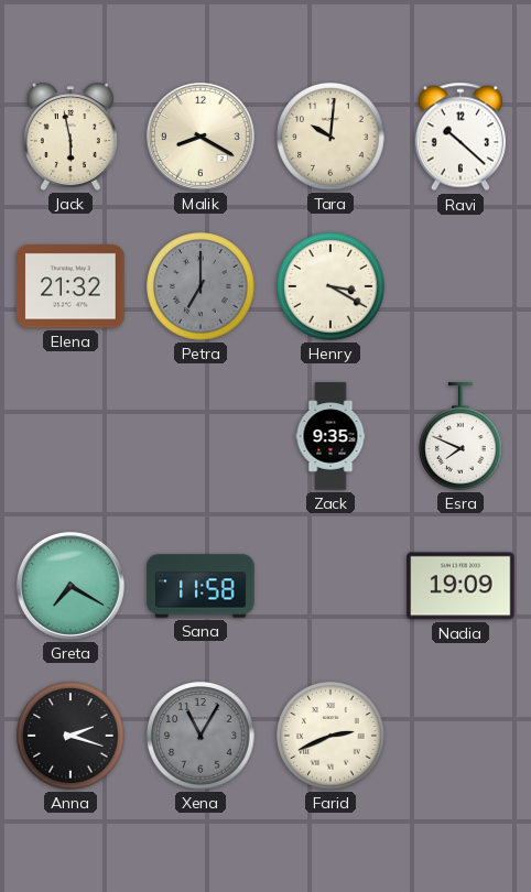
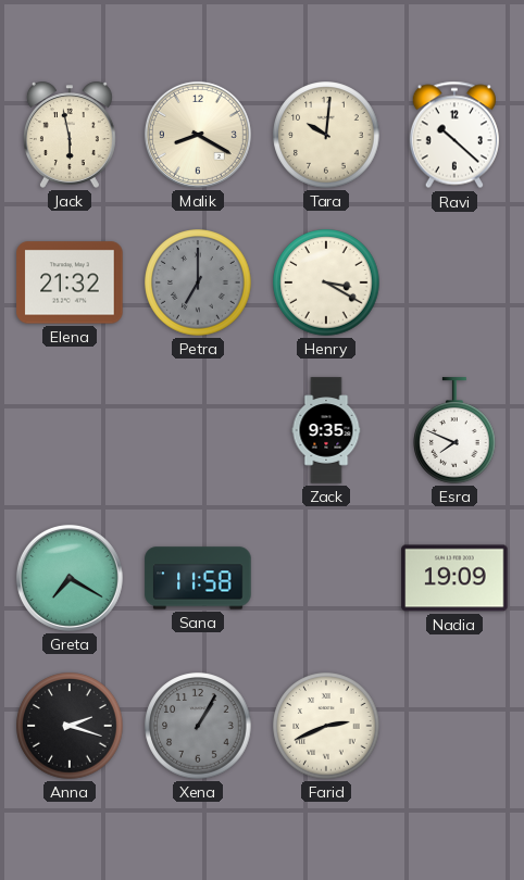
Xena: 11:05 -> 1:05
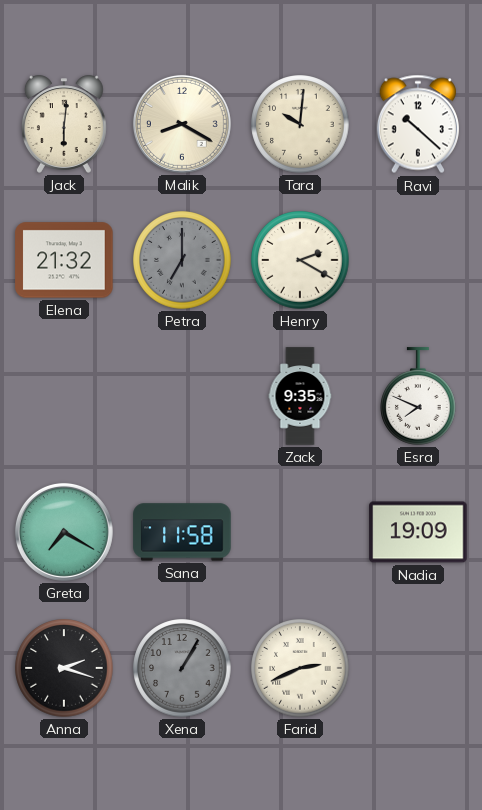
Jack: 5:58 -> 6:01
Henry: 3:20 -> 2:20
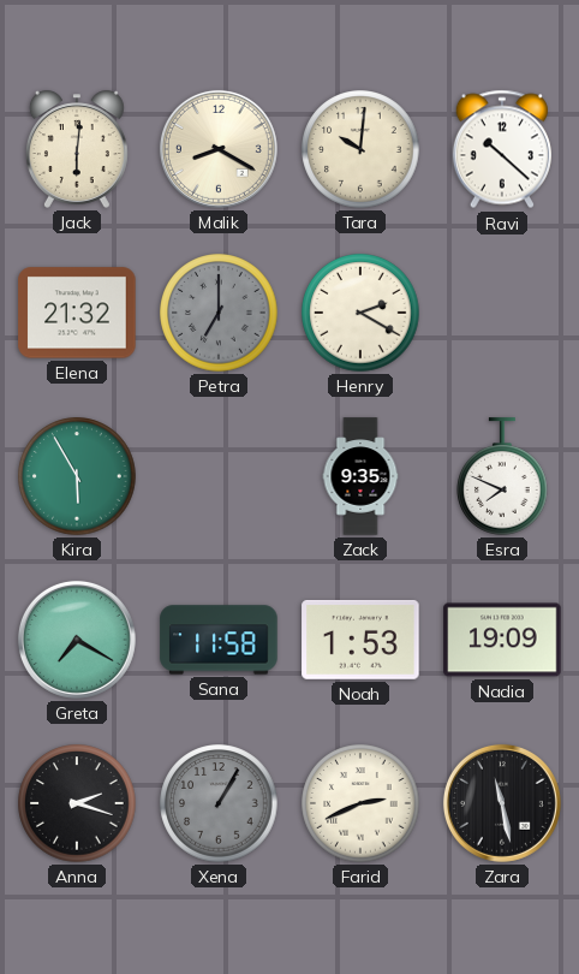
Kira: none -> 5:55
Noah: none -> 1:53
Zara: none -> 11:28
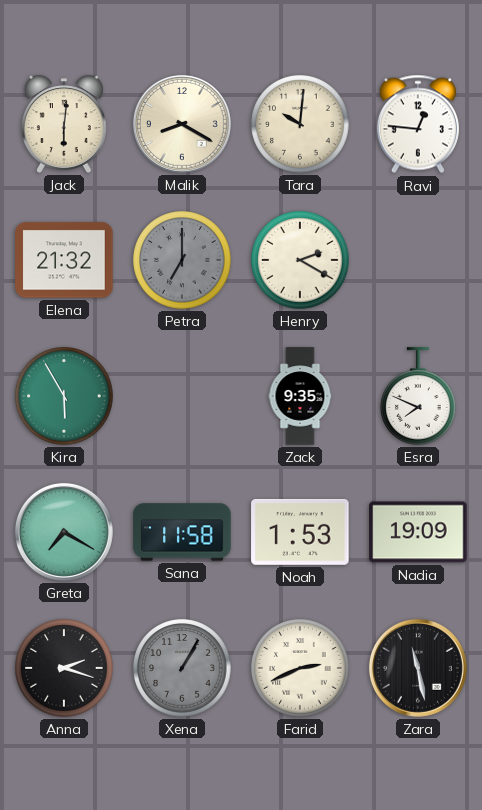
Ravi: 10:22 -> 12:46
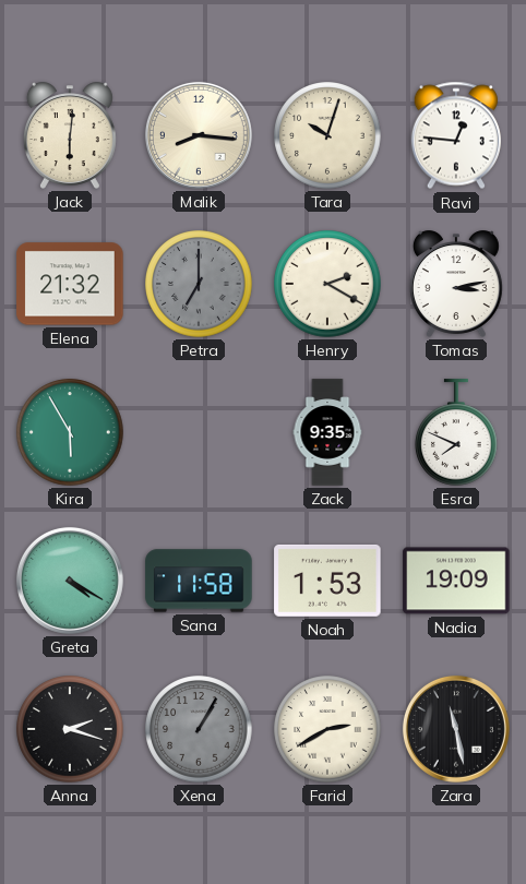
Malik: 8:20 -> 8:16
Tara: 10:01 -> 10:03
Tomas: none -> 3:13
Greta: 7:20 -> 4:20
Farid: 2:41 -> 2:40
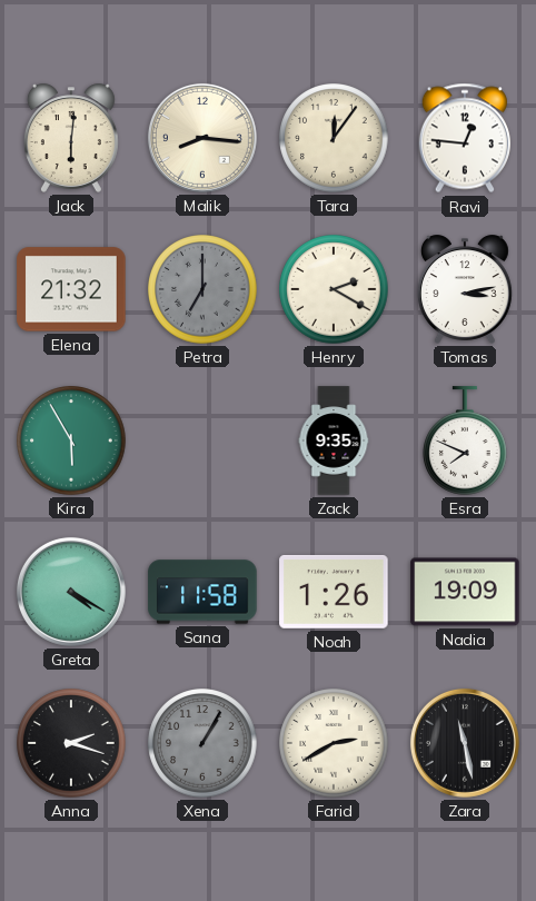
Tara: 10:03 -> 12:06
Noah: 1:53 -> 1:26
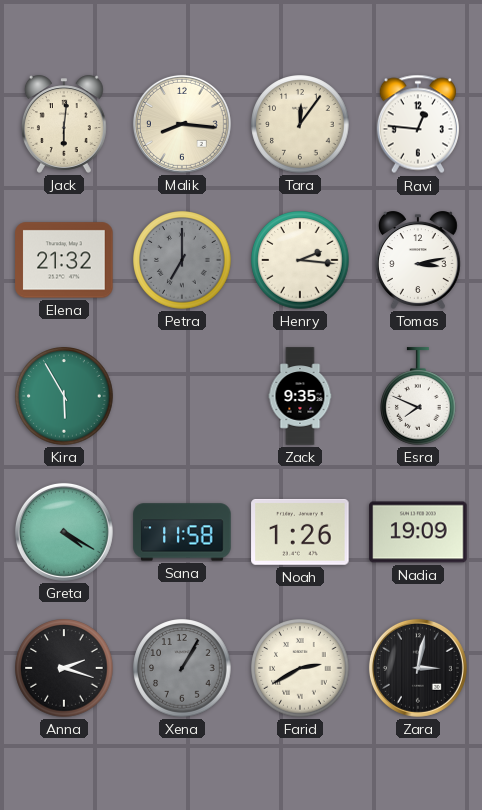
Henry: 2:20 -> 2:16
Zara: 11:28 -> 3:02
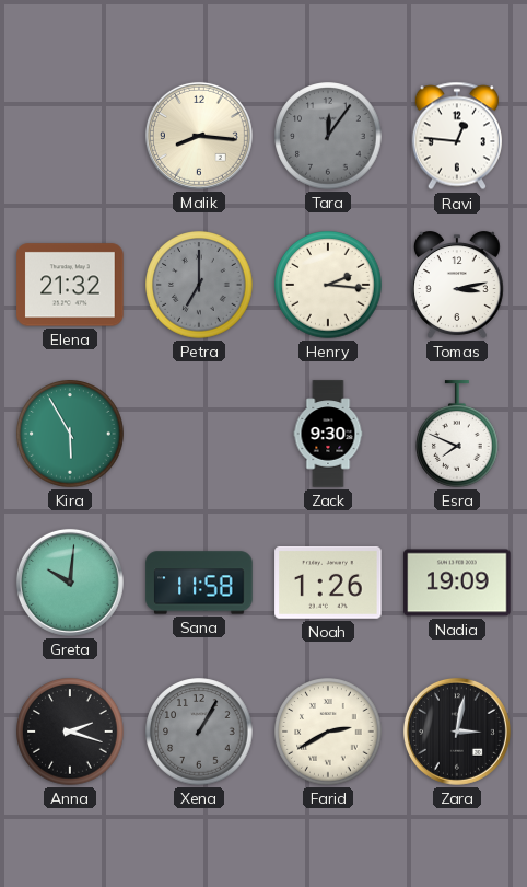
Jack: 6:01 -> none
Tara dial: cream -> grey
Zack: 9:35 -> 9:30
Greta: 4:20 -> 10:01
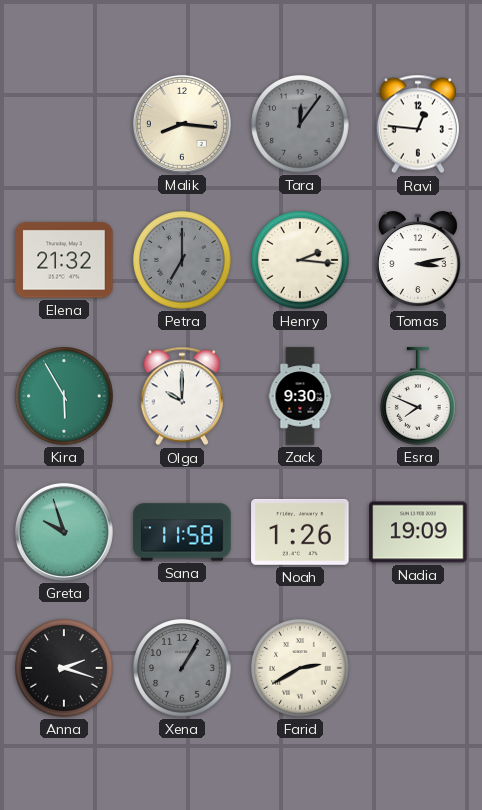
Olga: none -> 10:00
Greta: 10:01 -> 9:57
Zara: 3:02 -> none
